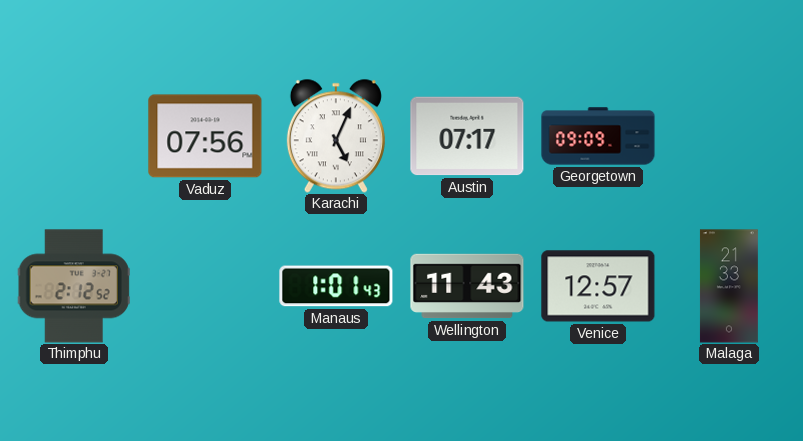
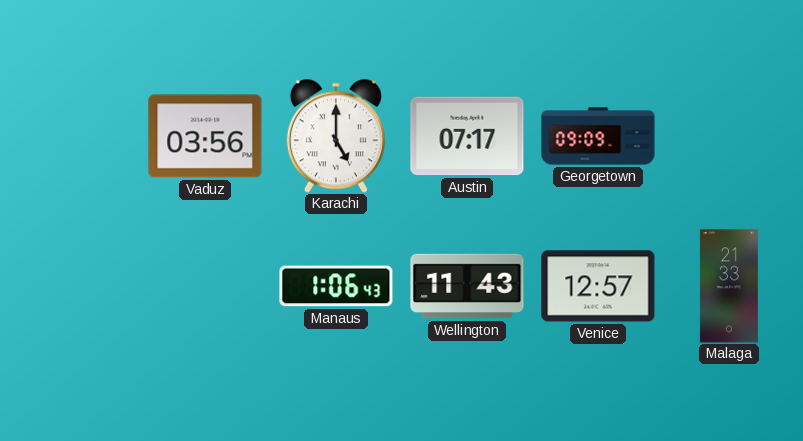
Vaduz: 07:56 -> 03:56
Karachi: 5:04 -> 5:00
Thimphu: 2:12 -> none
Manaus: 1:01 -> 1:06
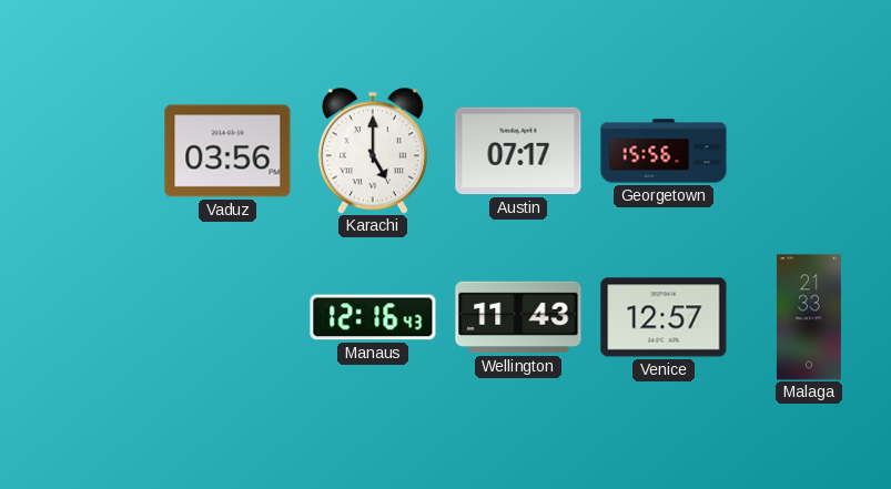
Georgetown: 09:09 -> 15:56
Manaus: 1:06 -> 12:16
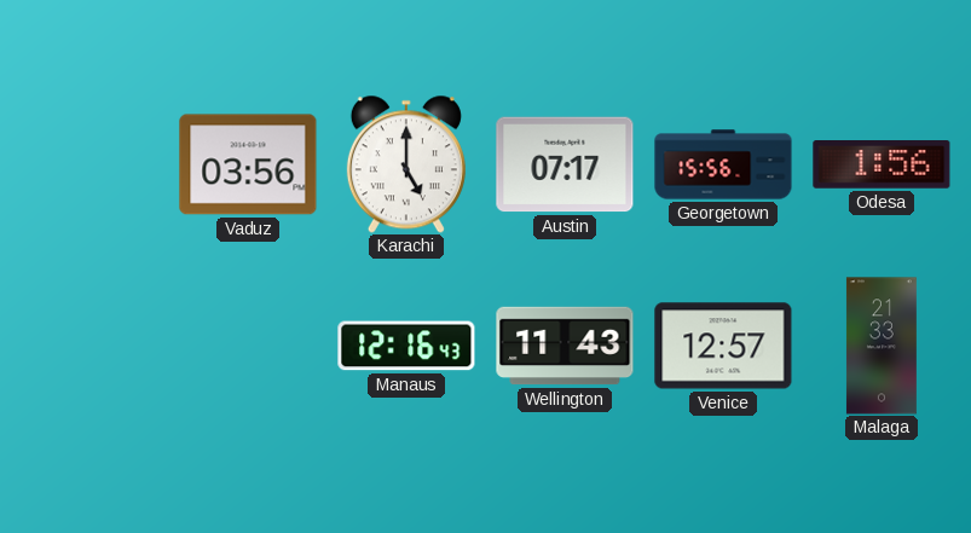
Odesa: none -> 1:56
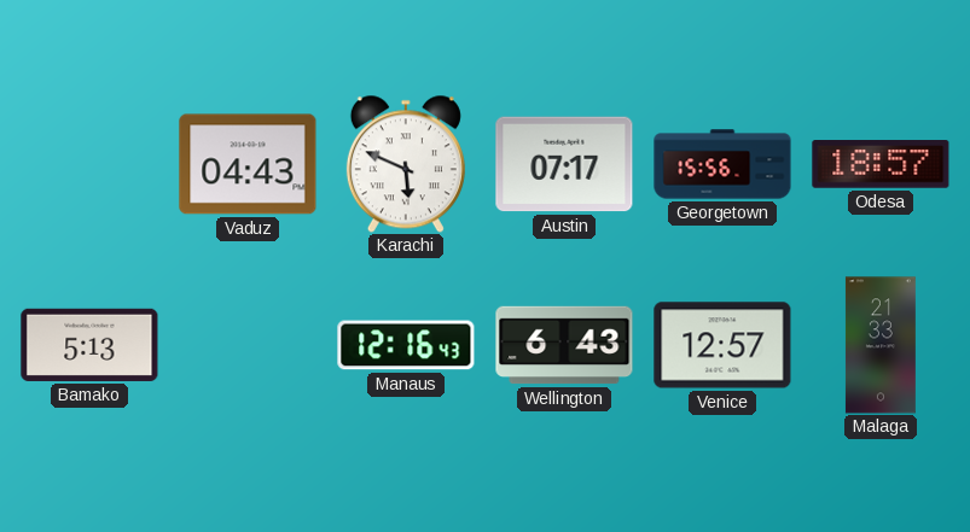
Vaduz: 03:56 -> 04:43
Karachi: 5:00 -> 5:49
Odesa: 1:56 -> 18:57
Bamako: none -> 5:13
Wellington: 11:43 -> 6:43
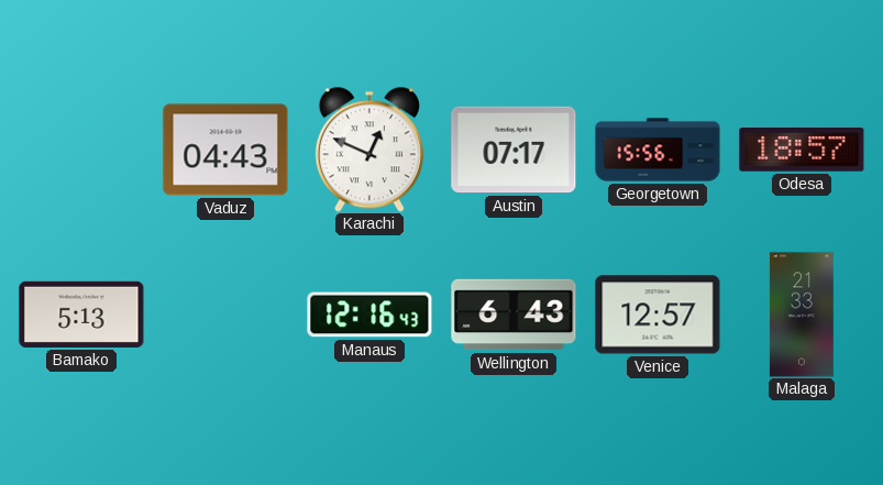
Karachi: 5:49 -> 12:49
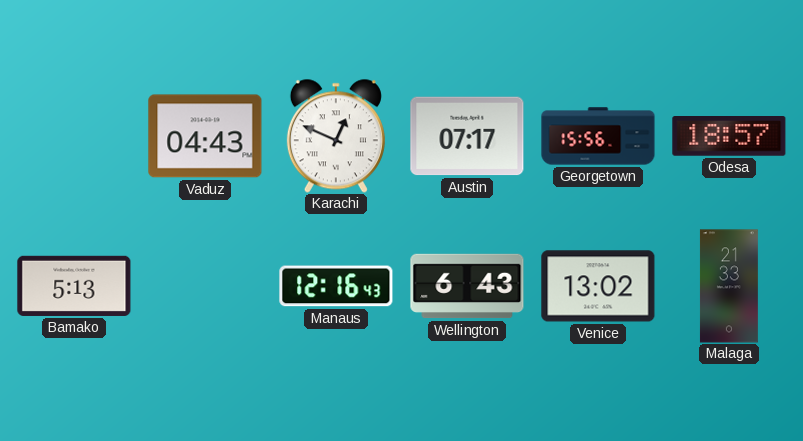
Venice: 12:57 -> 13:02
